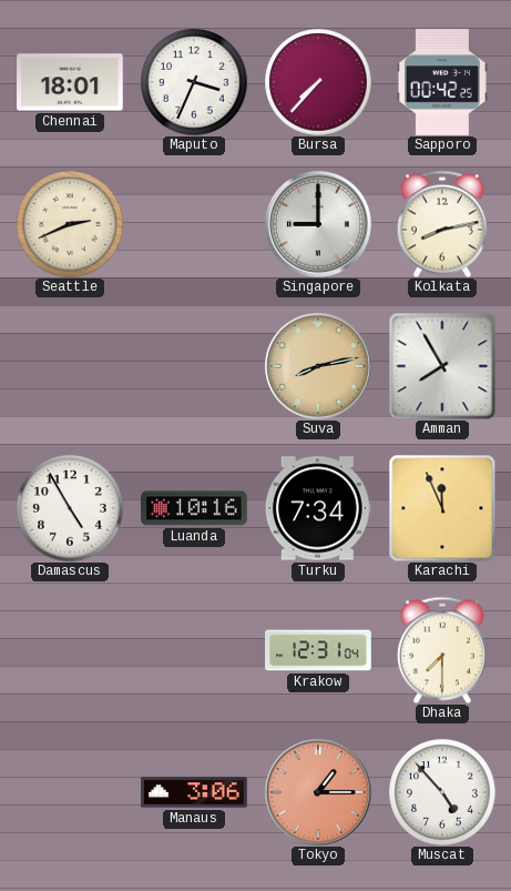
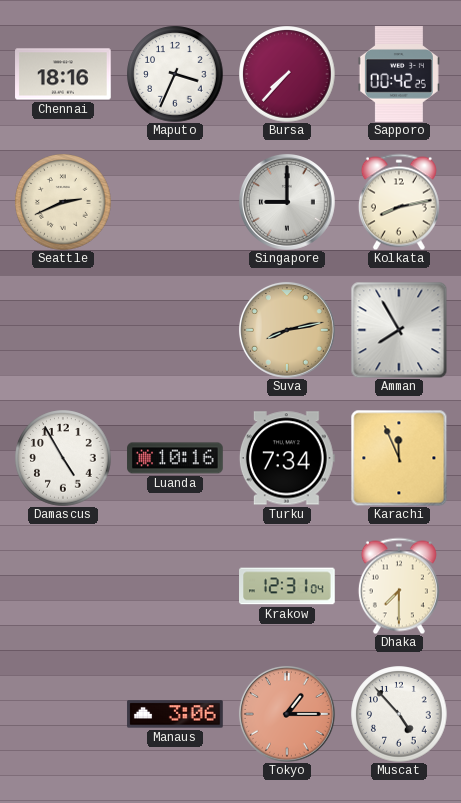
Chennai: 18:01 -> 18:16
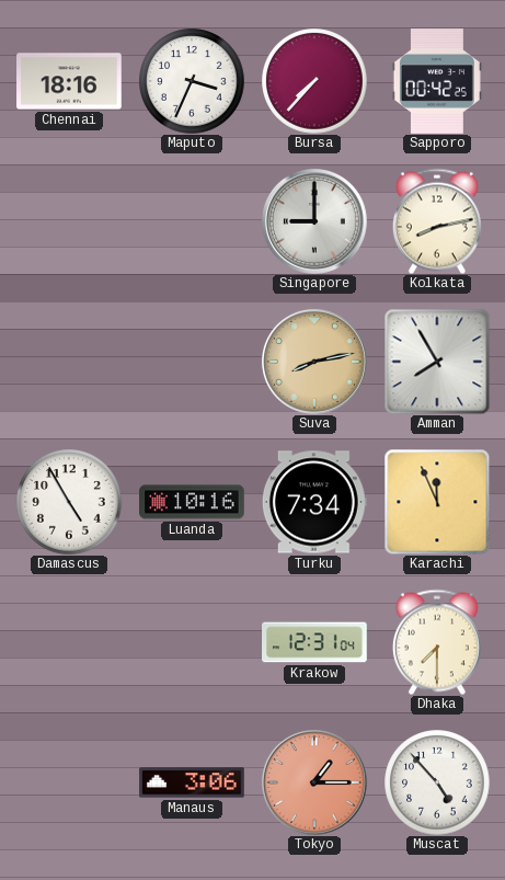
Seattle: 2:41 -> none
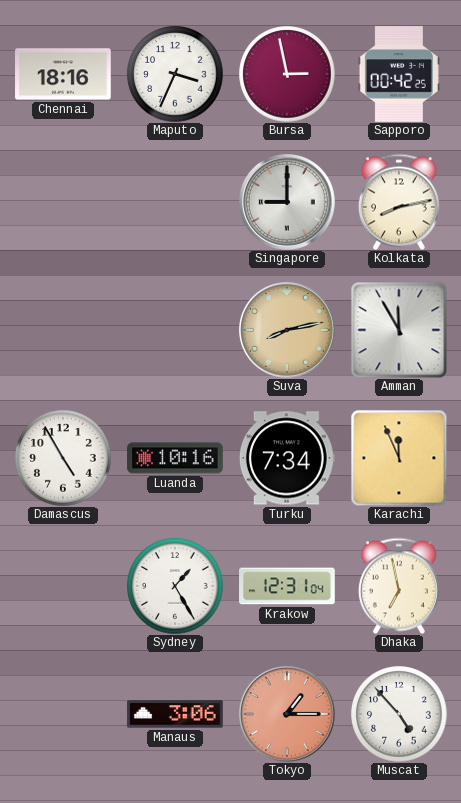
Bursa: 7:37 -> 2:58
Amman: 7:55 -> 11:55
Sydney: none -> 1:25
Dhaka: 7:30 -> 6:58
